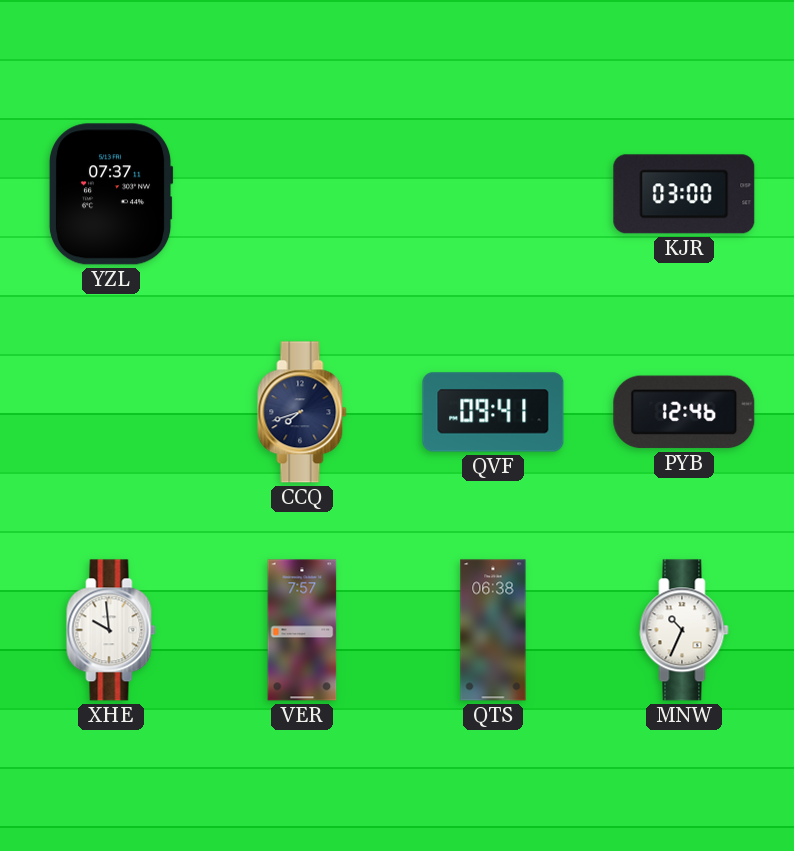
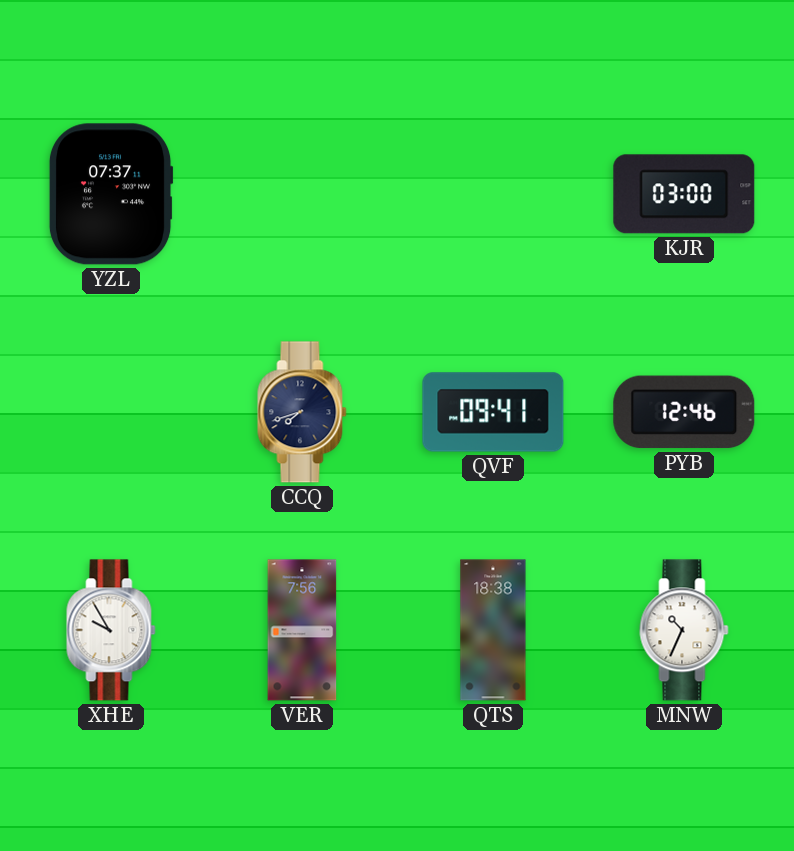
XHE: 9:59 -> 9:55
VER: 7:57 -> 7:56
QTS: 06:38 -> 18:38
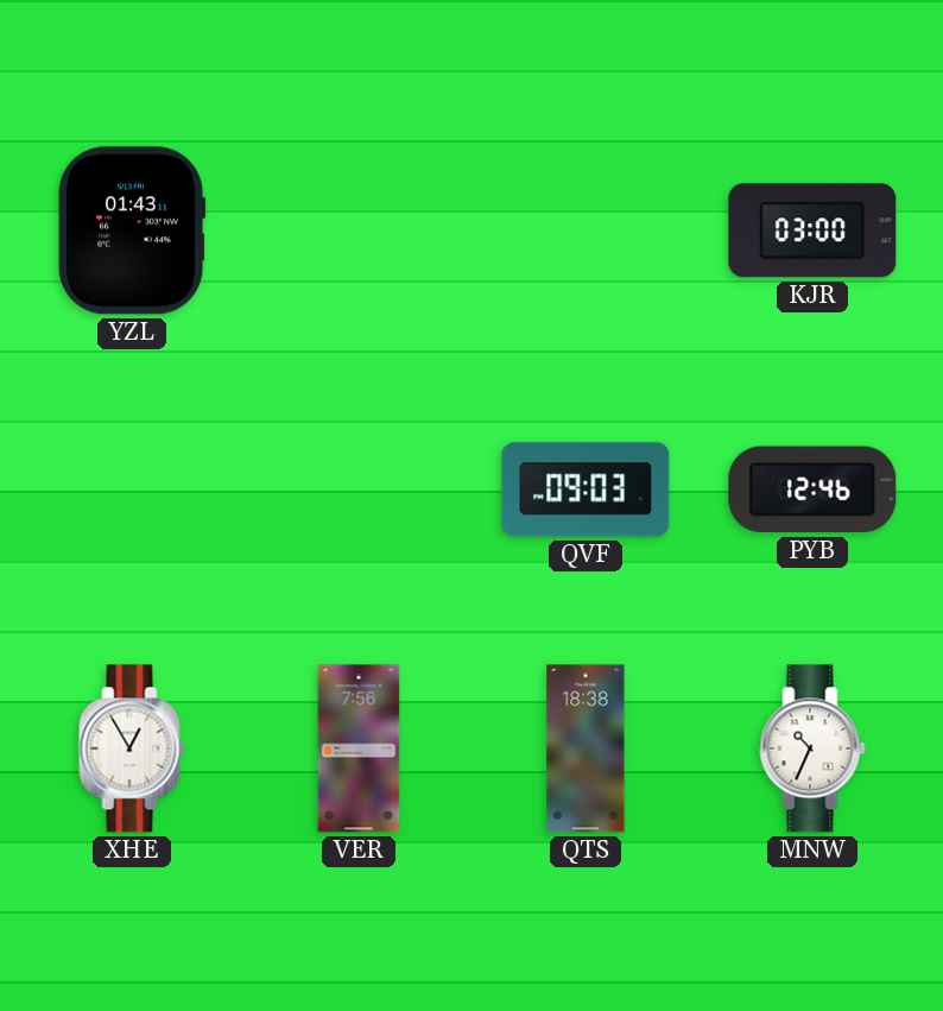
YZL: 07:37 -> 01:43
CCQ: 7:42 -> none
QVF: 09:41 -> 09:03
XHE: 9:55 -> 12:55
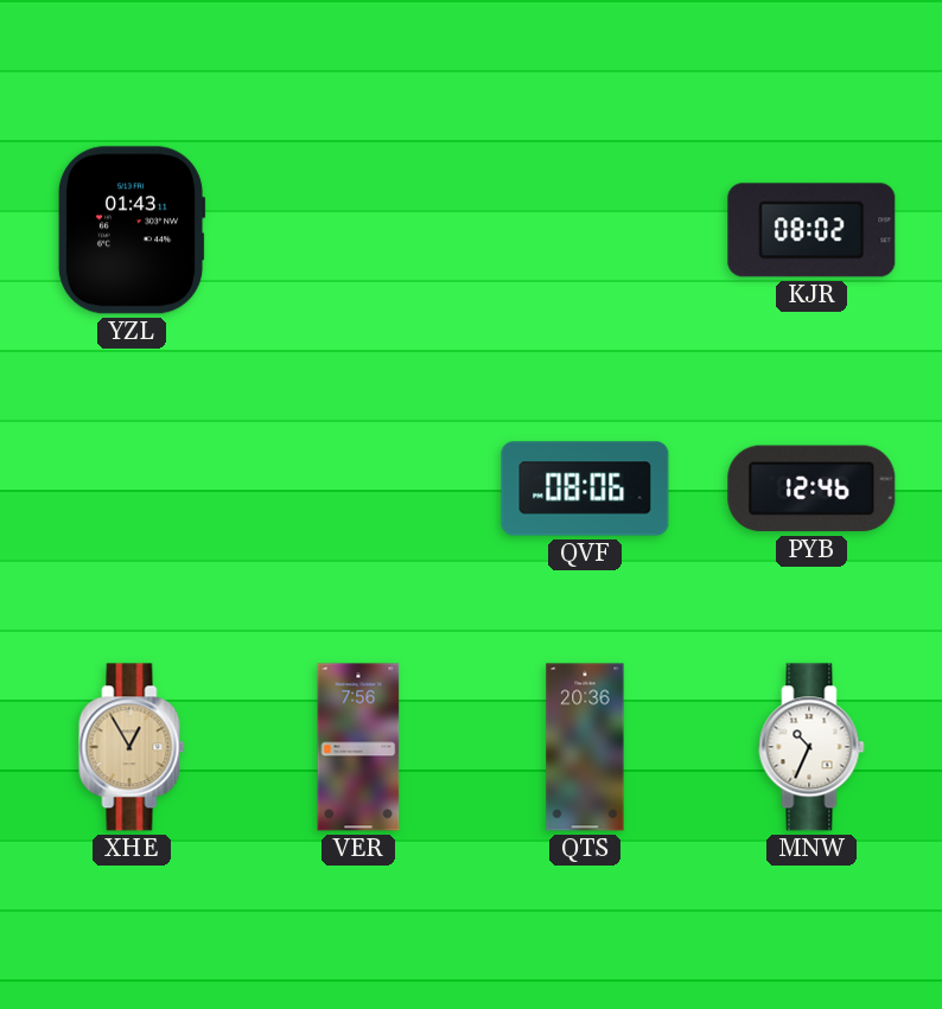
KJR: 03:00 -> 08:02
QVF: 09:03 -> 08:06
XHE dial: white -> champagne
QTS: 18:38 -> 20:36
